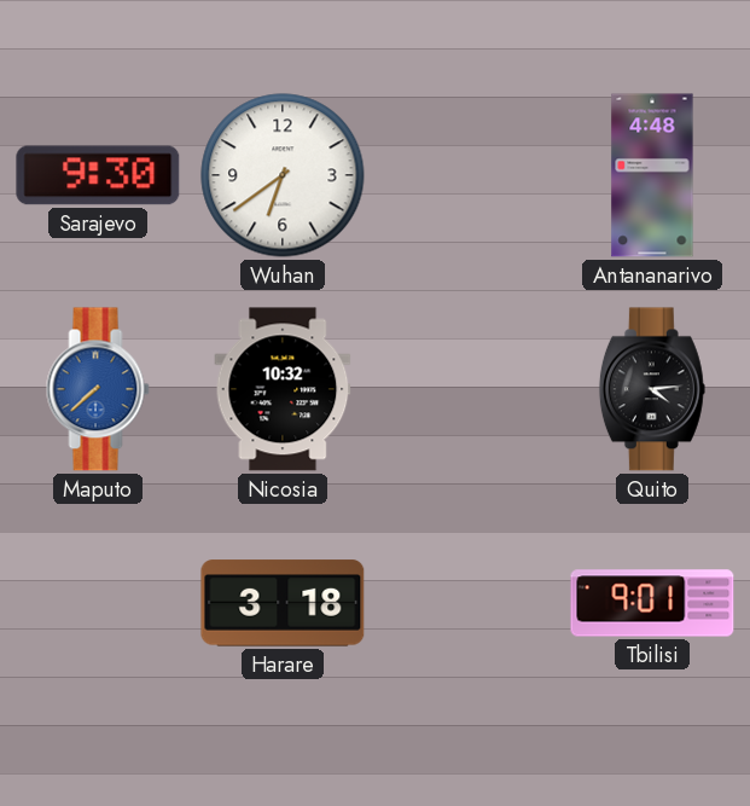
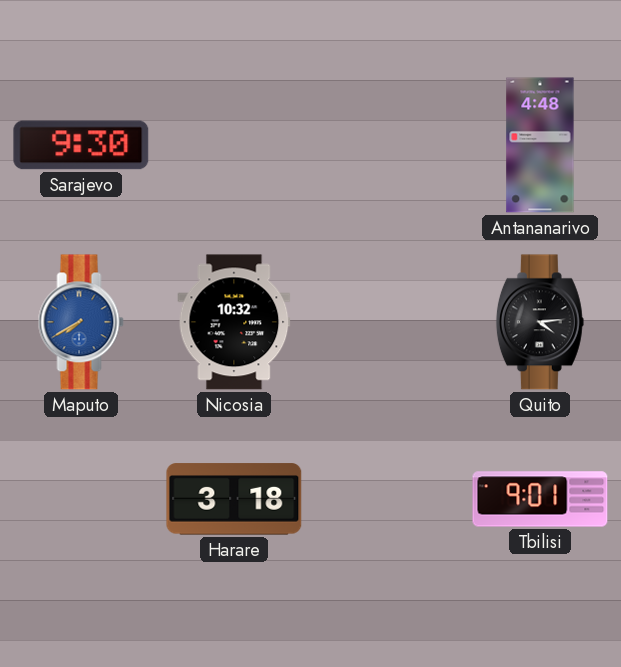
Wuhan: 6:39 -> none
Maputo: 7:38 -> 7:40
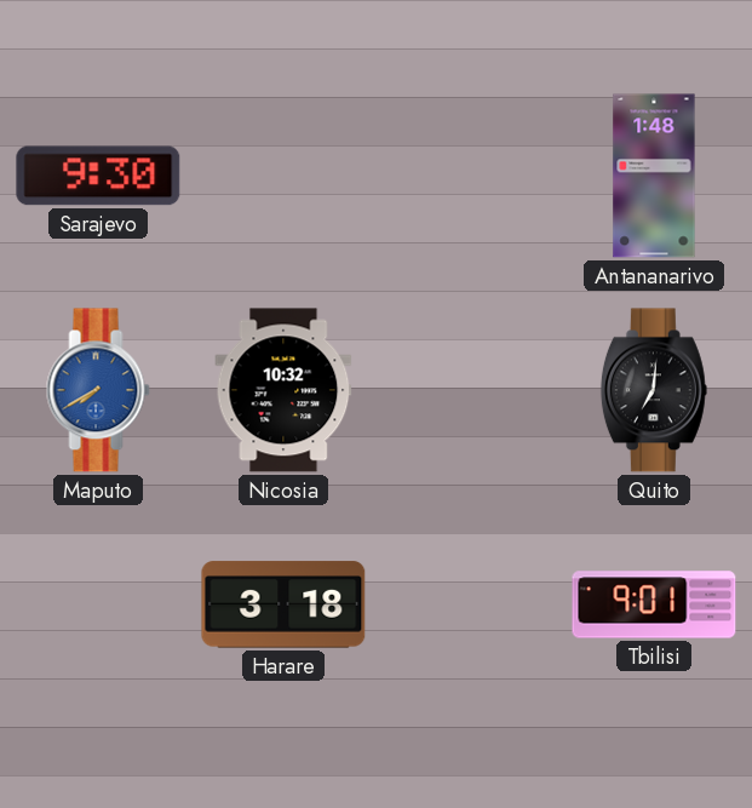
Antananarivo: 4:48 -> 1:48
Quito: 4:14 -> 7:01
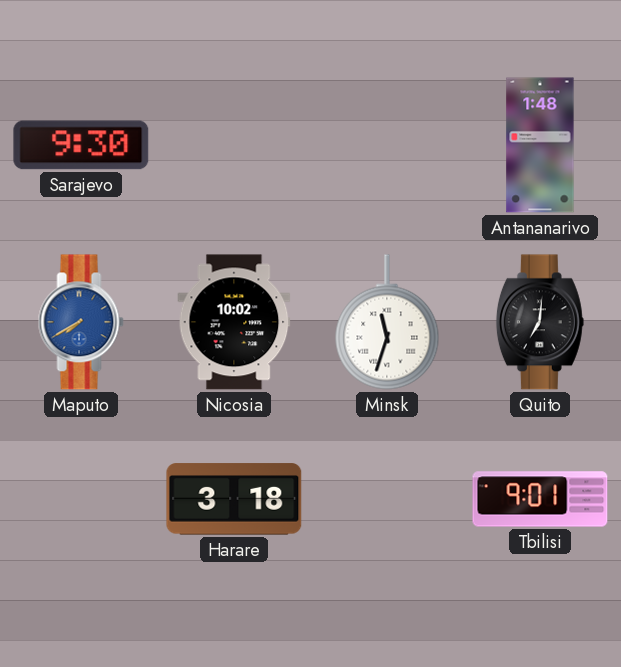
Nicosia: 10:32 -> 10:02
Minsk: none -> 11:33
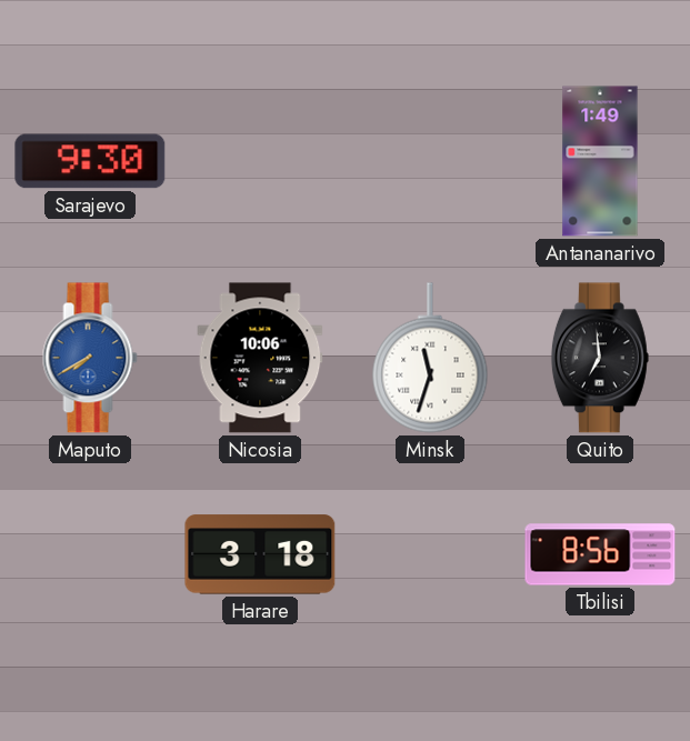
Antananarivo: 1:48 -> 1:49
Nicosia: 10:02 -> 10:06
Quito: 7:01 -> 6:59
Tbilisi: 9:01 -> 8:56
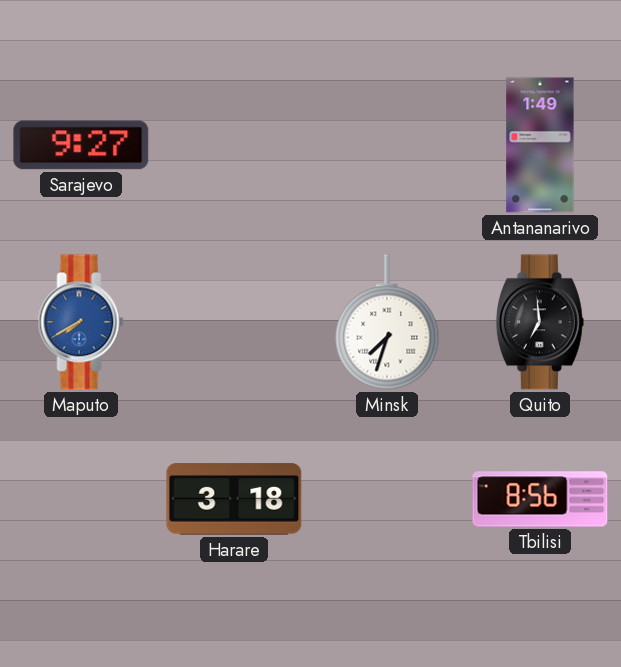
Sarajevo: 9:30 -> 9:27
Nicosia: 10:06 -> none
Minsk: 11:33 -> 7:33
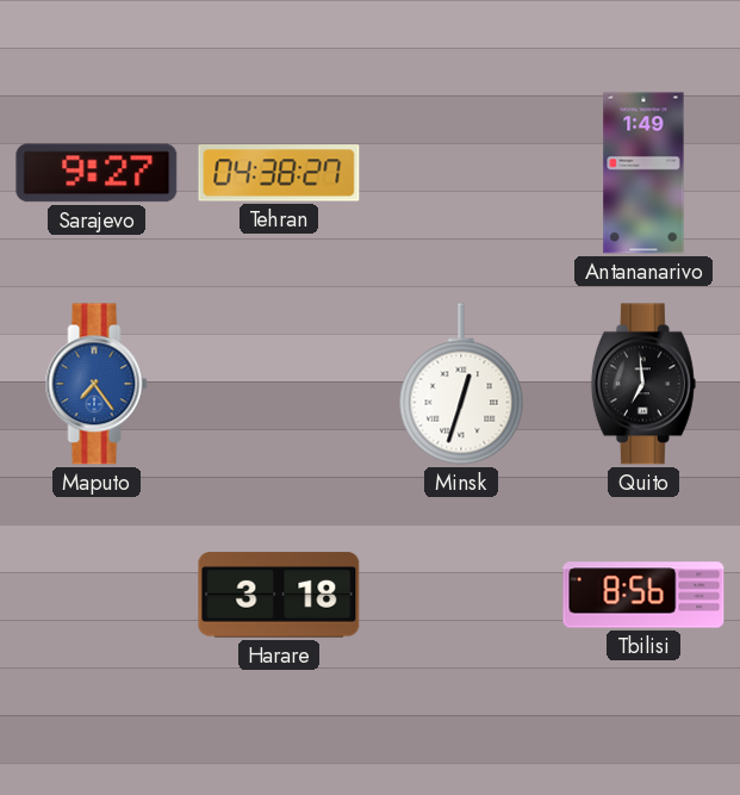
Tehran: none -> 04:38
Maputo: 7:40 -> 7:24
Minsk: 7:33 -> 12:33
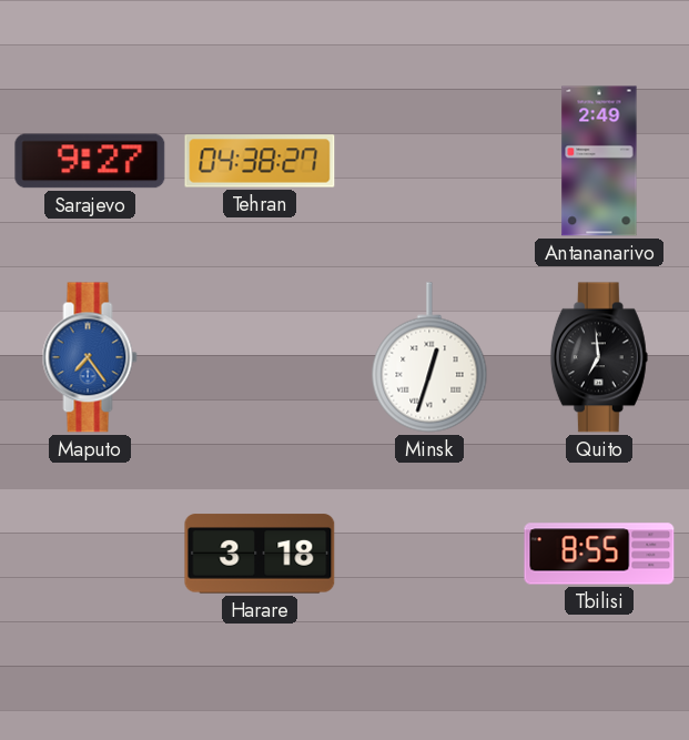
Antananarivo: 1:49 -> 2:49
Tbilisi: 8:56 -> 8:55
